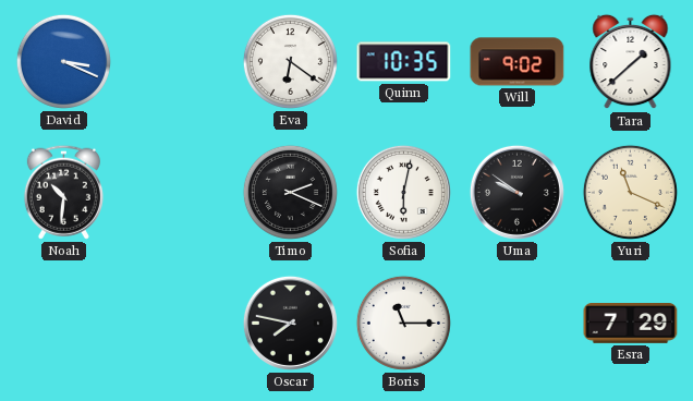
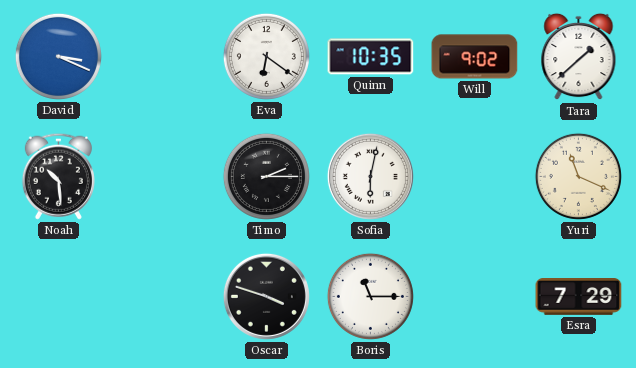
Noah: 10:31 -> 10:29
Timo: 2:19 -> 2:15
Uma: 9:51 -> none
Oscar: 7:47 -> 3:48
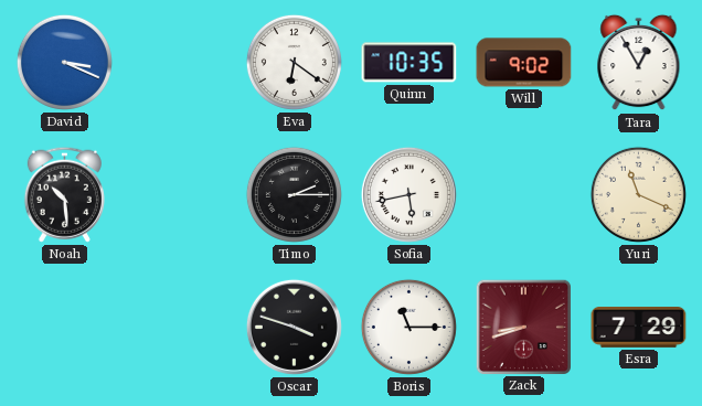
Tara: 1:38 -> 12:55
Sofia: 6:02 -> 5:43
Zack: none -> 8:42
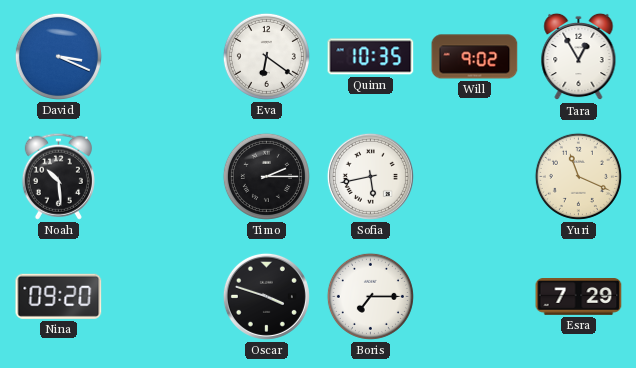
Nina: none -> 09:20
Boris: 11:15 -> 7:15
Zack: 8:42 -> none
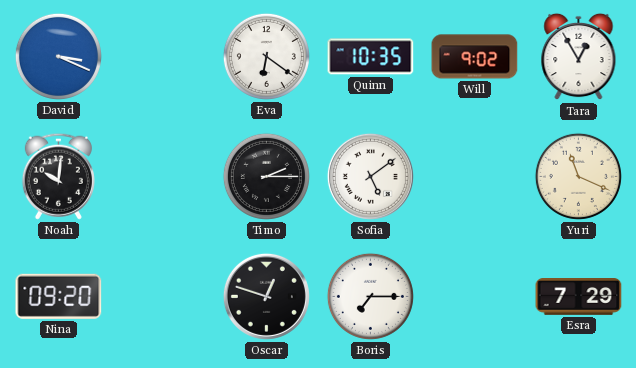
Noah: 10:29 -> 10:01
Sofia: 5:43 -> 5:09
Oscar: 3:48 -> 12:48
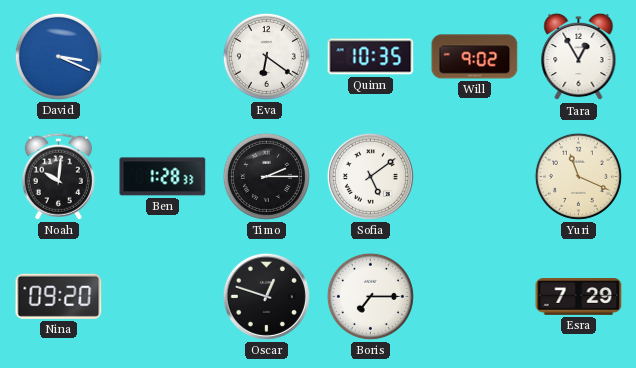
Ben: none -> 1:28
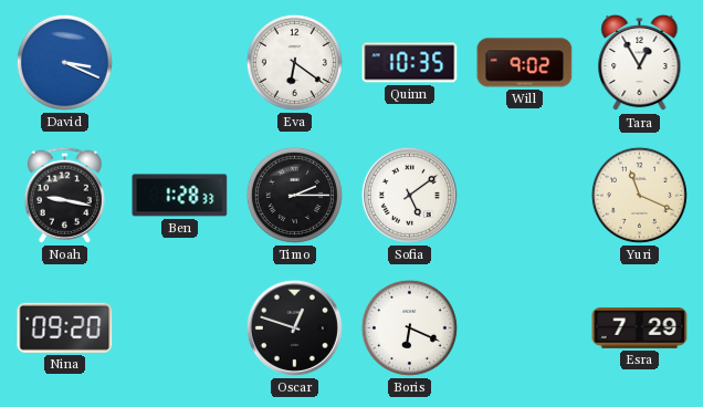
Noah: 10:01 -> 9:17
Boris: 7:15 -> 6:19
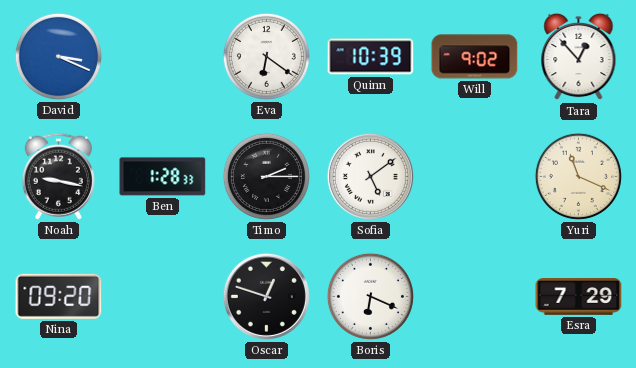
Quinn: 10:35 -> 10:39
Tara: 12:55 -> 12:53
